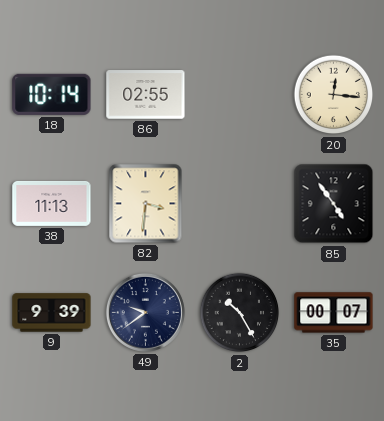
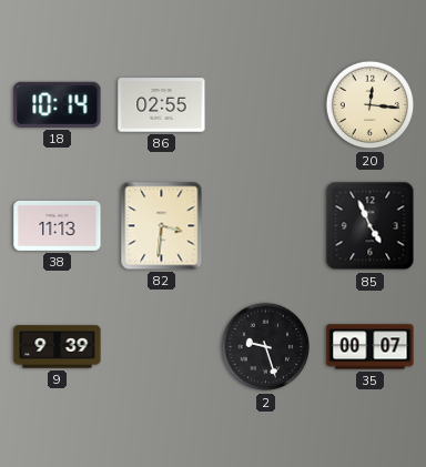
85: 4:54 -> 4:56
49: 9:39 -> none
2: 10:25 -> 9:27
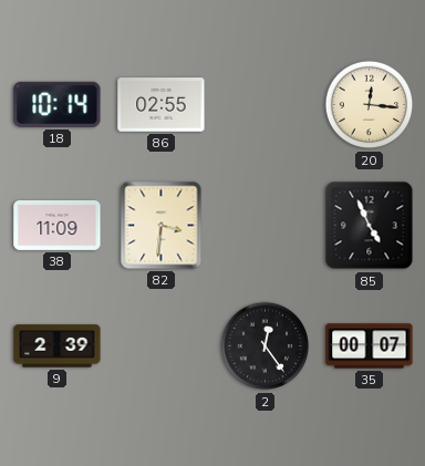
38: 11:13 -> 11:09
9: 9:39 -> 2:39
2: 9:27 -> 12:24
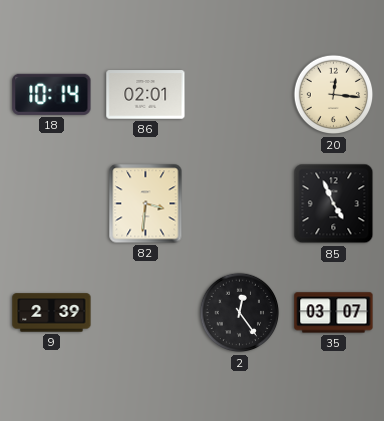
86: 02:55 -> 02:01
38: 11:09 -> none
35: 00:07 -> 03:07
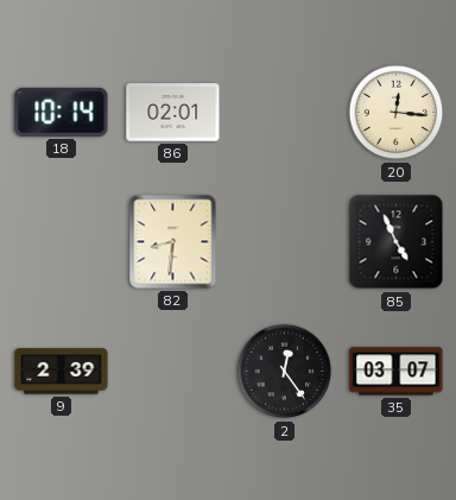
82: 3:31 -> 8:31
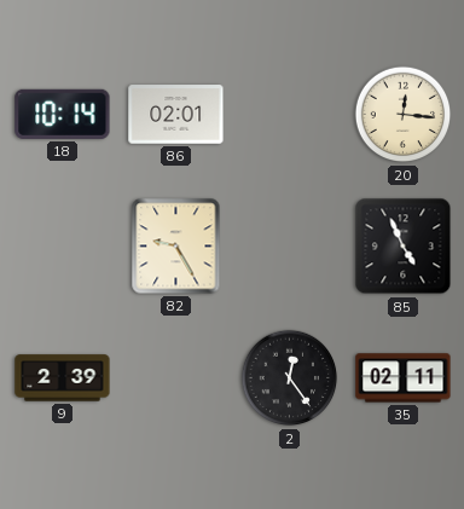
82: 8:31 -> 9:25
35: 03:07 -> 02:11
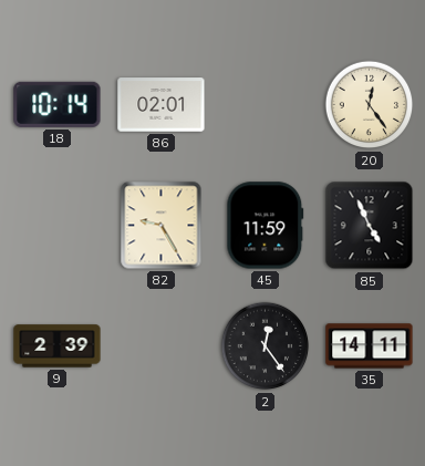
20: 12:16 -> 12:24
45: none -> 11:59
35: 02:11 -> 14:11
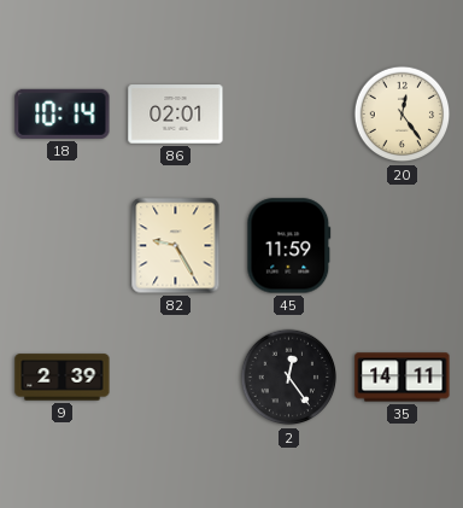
85: 4:56 -> none
